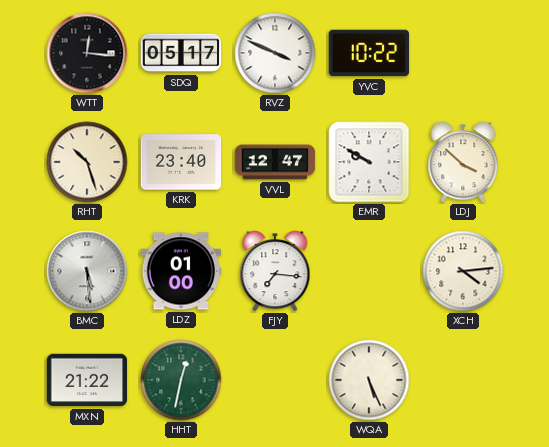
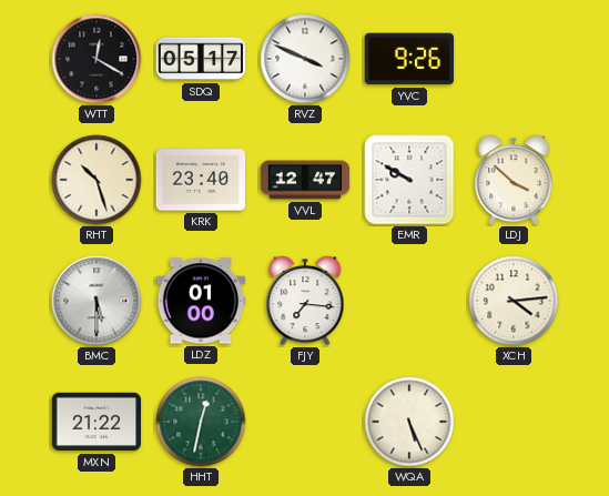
WTT: 12:16 -> 12:20
YVC: 10:22 -> 9:26
BMC: 5:29 -> 5:30
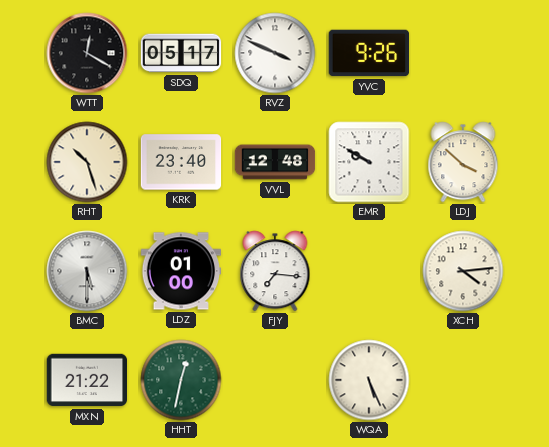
VVL: 12:47 -> 12:48
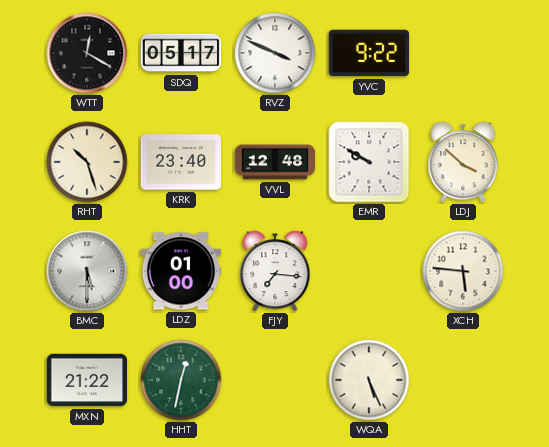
YVC: 9:26 -> 9:22
XCH: 4:14 -> 5:46
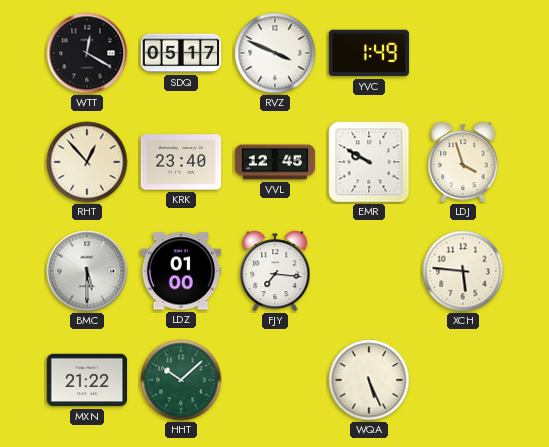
YVC: 9:22 -> 1:49
RHT: 10:27 -> 12:53
VVL: 12:48 -> 12:45
LDJ: 3:52 -> 3:57
HHT: 12:32 -> 10:08
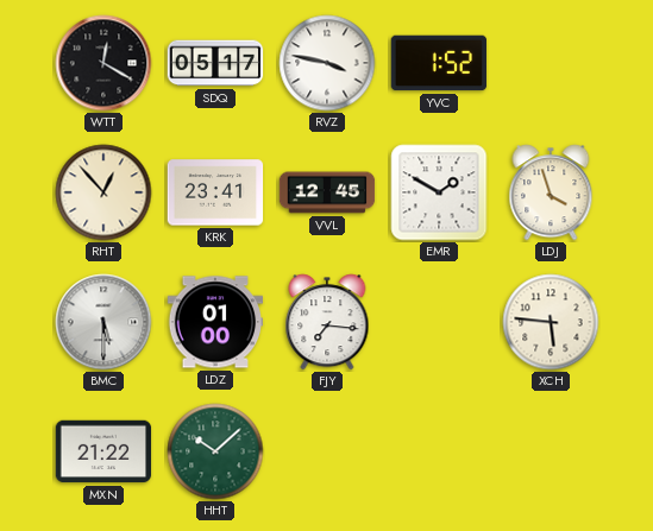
RVZ: 3:49 -> 3:47
YVC: 1:49 -> 1:52
KRK: 23:40 -> 23:41
EMR: 9:50 -> 1:50
WQA: 5:26 -> none
